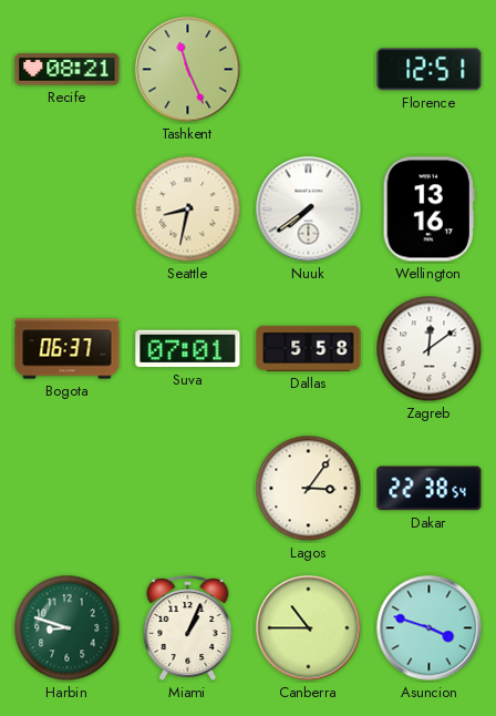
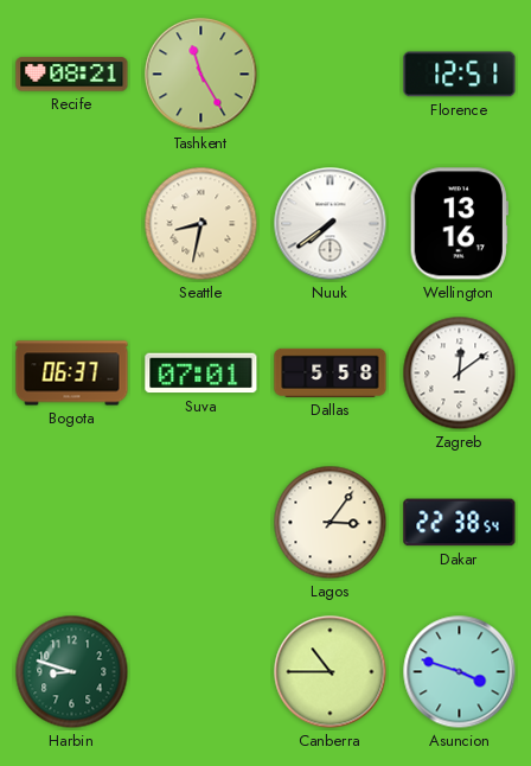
Tashkent: 11:26 -> 11:25
Miami: 1:04 -> none
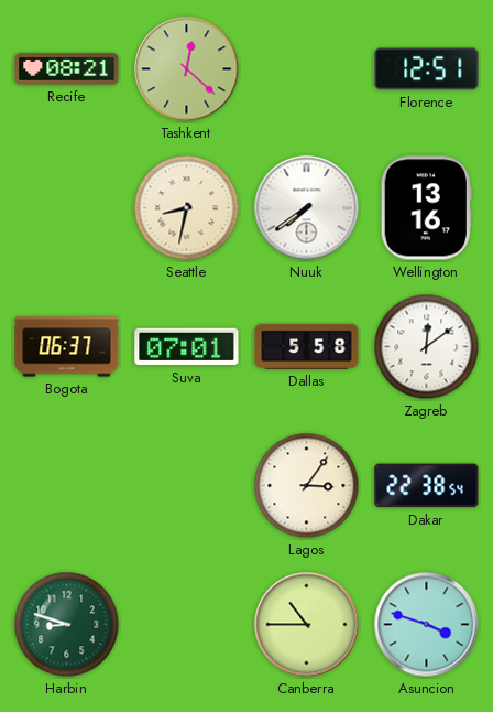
Tashkent: 11:25 -> 12:22
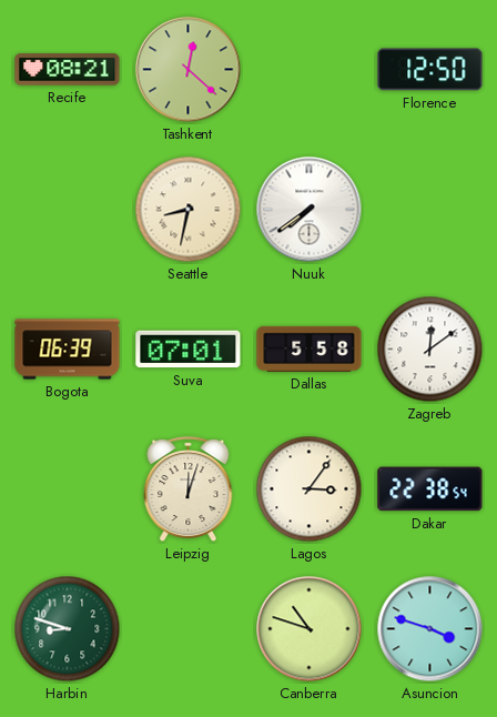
Florence: 12:51 -> 12:50
Wellington: 13:16 -> none
Bogota: 06:37 -> 06:39
Leipzig: none -> 12:03
Canberra: 10:45 -> 10:48
